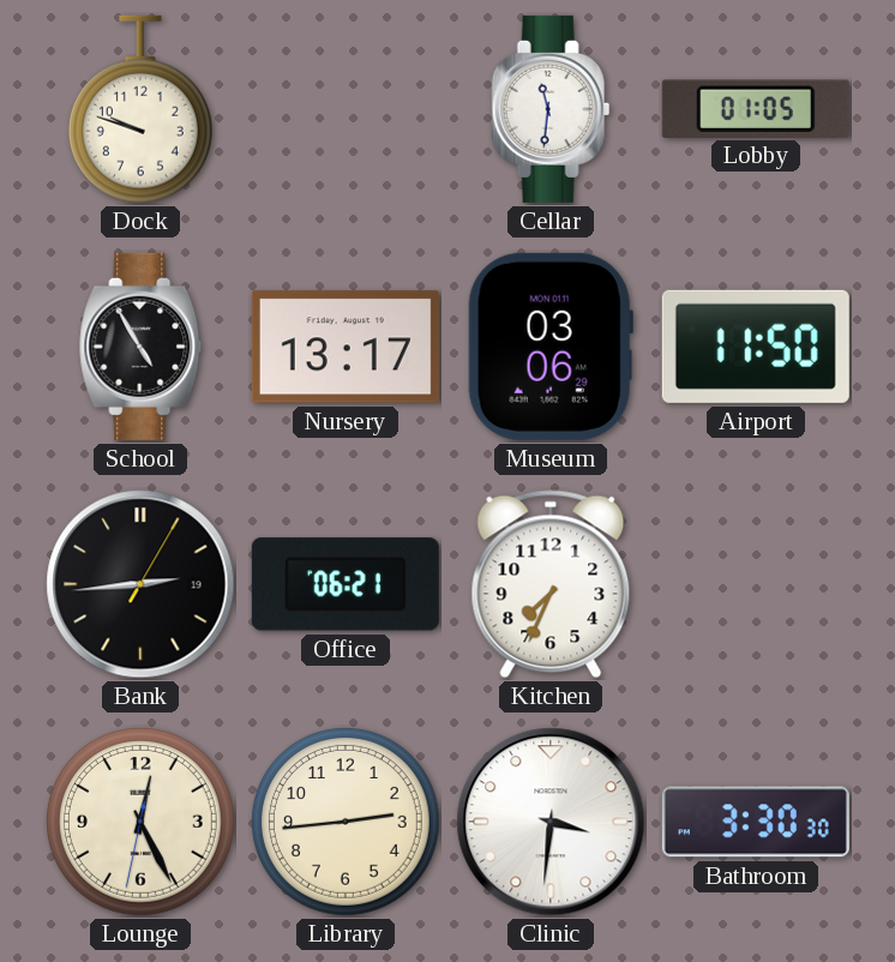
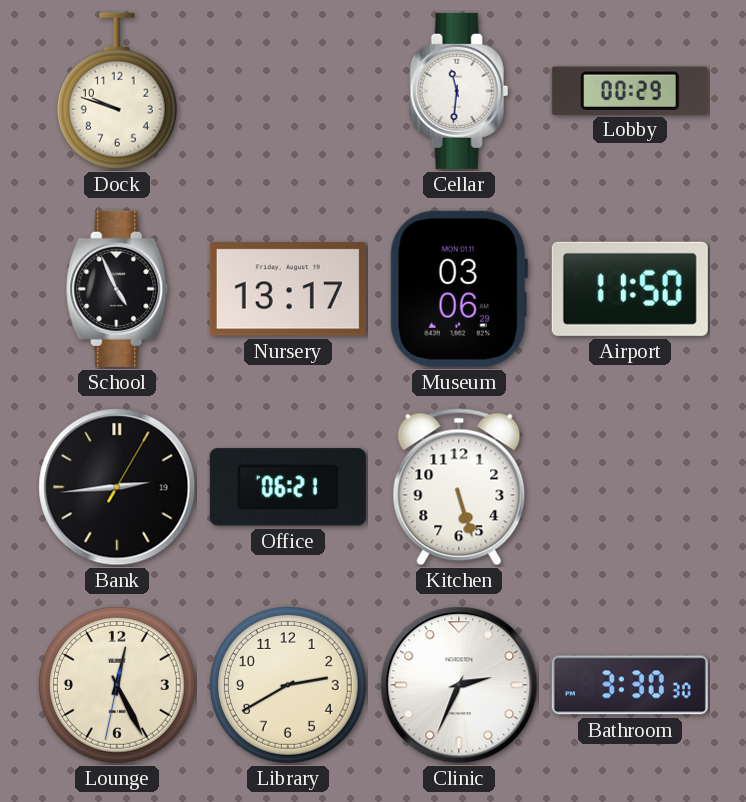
Lobby: 01:05 -> 00:29
School: 4:55 -> 4:56
Kitchen: 7:34 -> 5:27
Library: 2:44 -> 2:40
Clinic: 3:31 -> 2:34
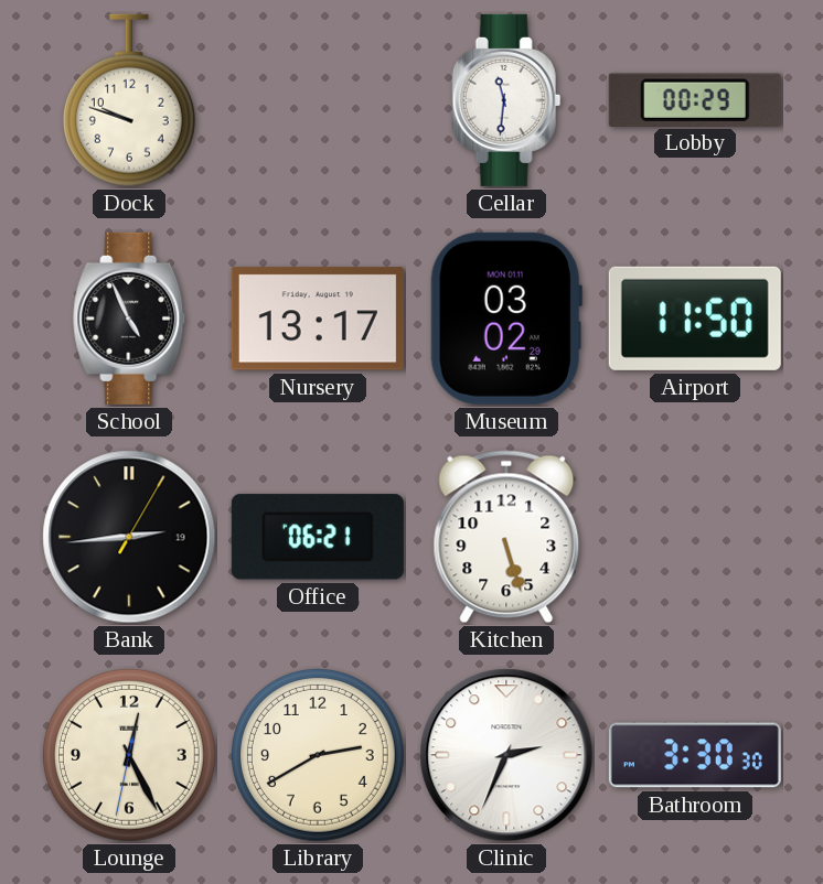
Museum: 03:06 -> 03:02
